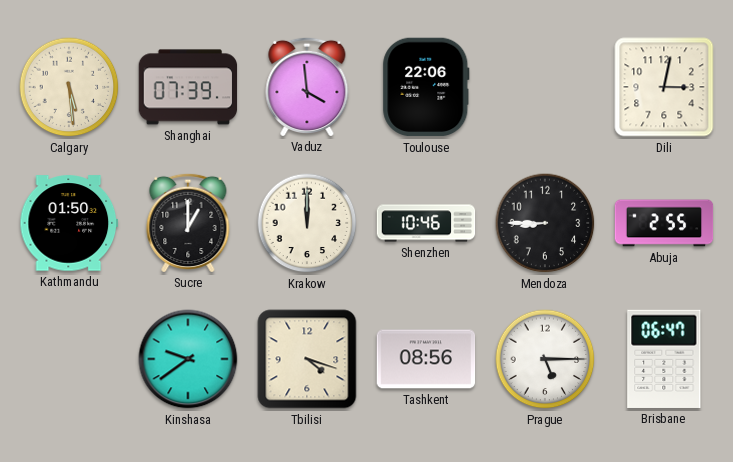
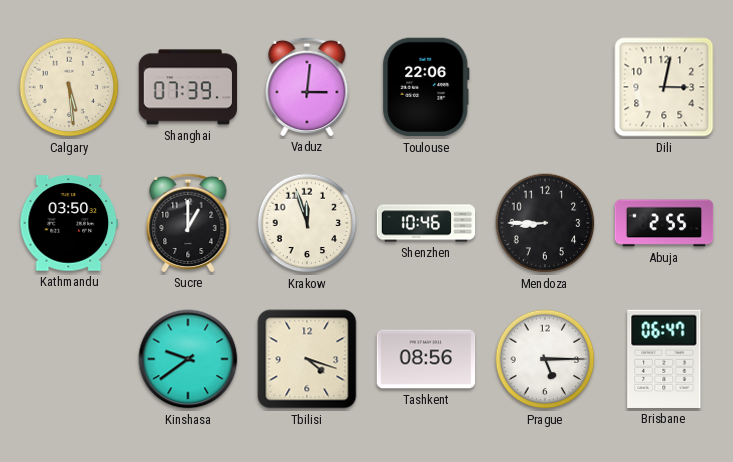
Vaduz: 3:59 -> 3:01
Kathmandu: 01:50 -> 03:50
Krakow: 12:00 -> 11:57
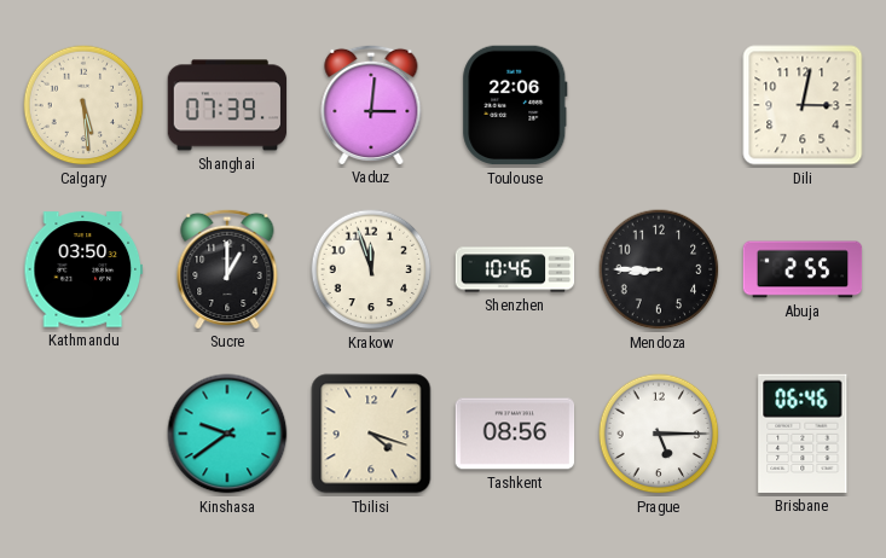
Brisbane: 06:47 -> 06:46
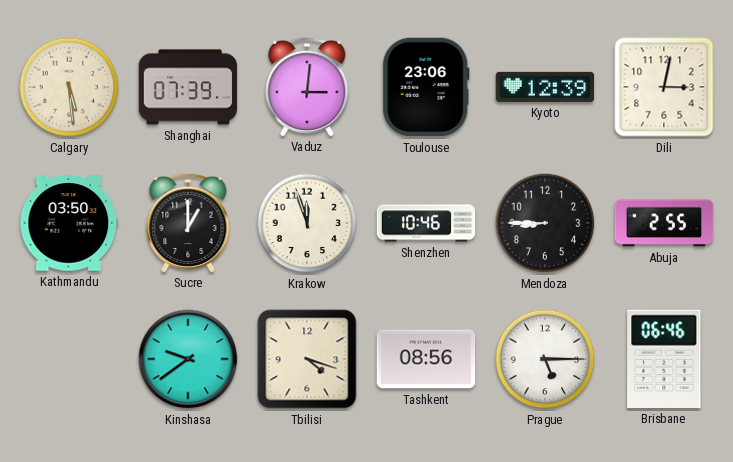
Toulouse: 22:06 -> 23:06
Kyoto: none -> 12:39
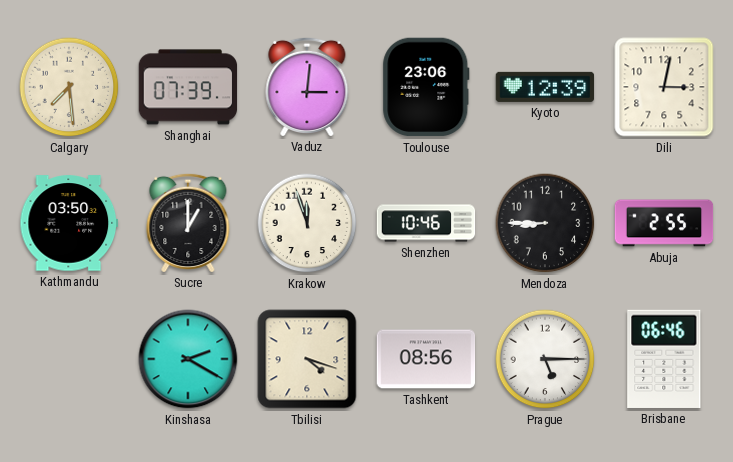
Calgary: 5:29 -> 7:29
Kinshasa: 9:39 -> 2:20
